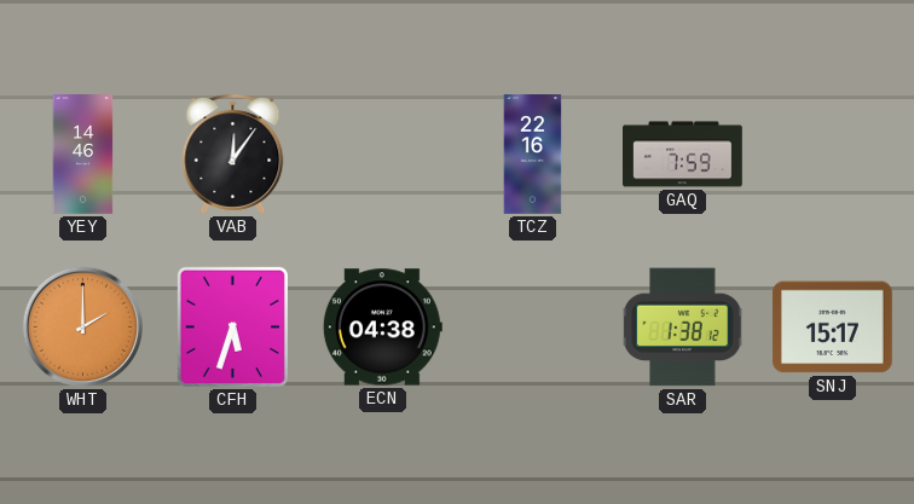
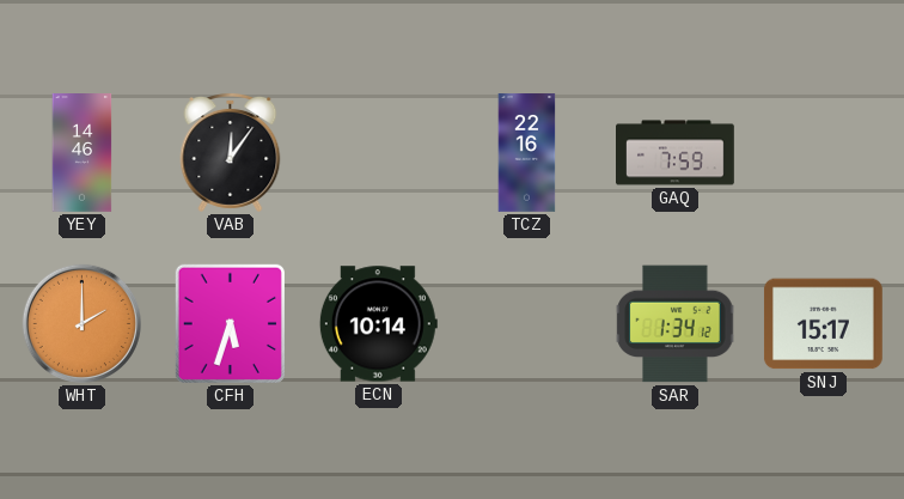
ECN: 04:38 -> 10:14
SAR: 1:38 -> 1:34
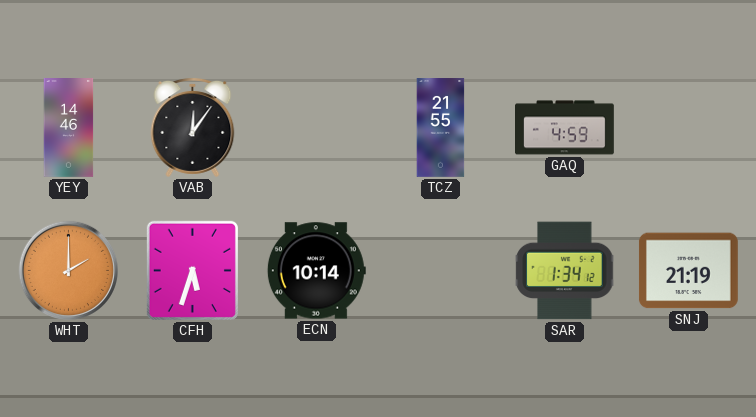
TCZ: 22:16 -> 21:55
GAQ: 7:59 -> 4:59
SNJ: 15:17 -> 21:19
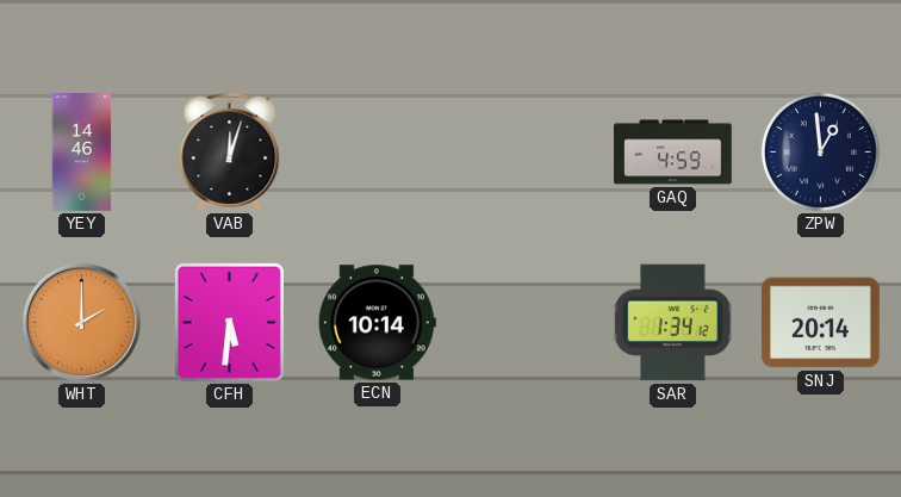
VAB: 12:06 -> 12:03
TCZ: 21:55 -> none
ZPW: none -> 12:59
CFH: 5:33 -> 5:31
SNJ: 21:19 -> 20:14
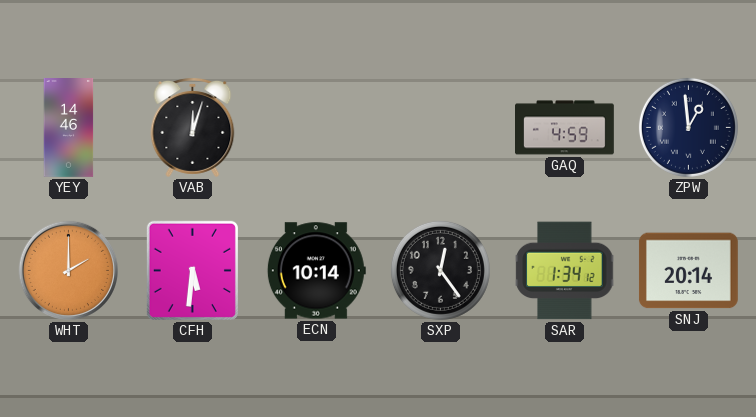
SXP: none -> 12:24
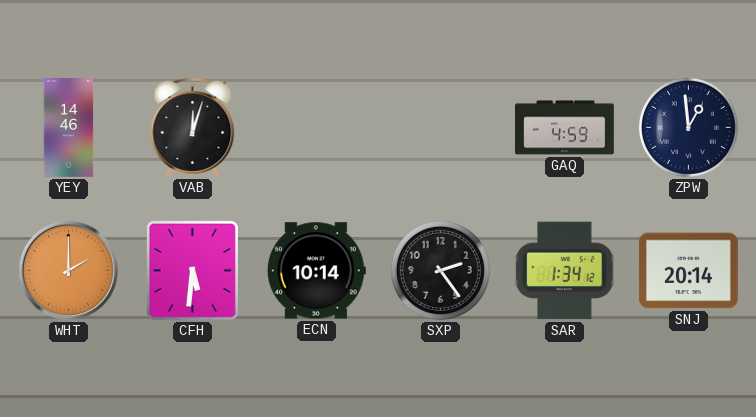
SXP: 12:24 -> 2:24
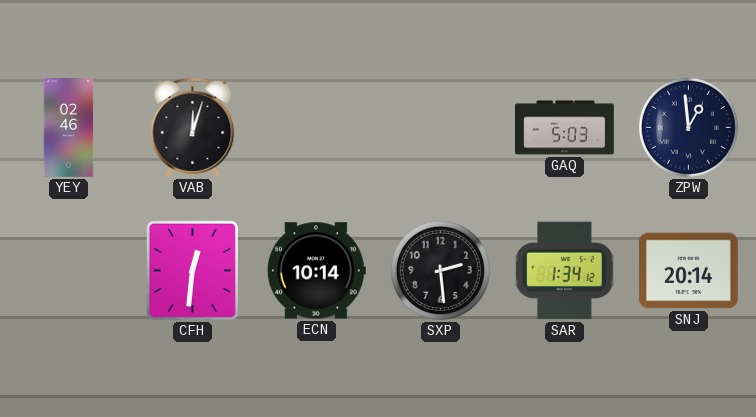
YEY: 14:46 -> 02:46
GAQ: 4:59 -> 5:03
WHT: 2:00 -> none
CFH: 5:31 -> 12:31
SXP: 2:24 -> 2:29
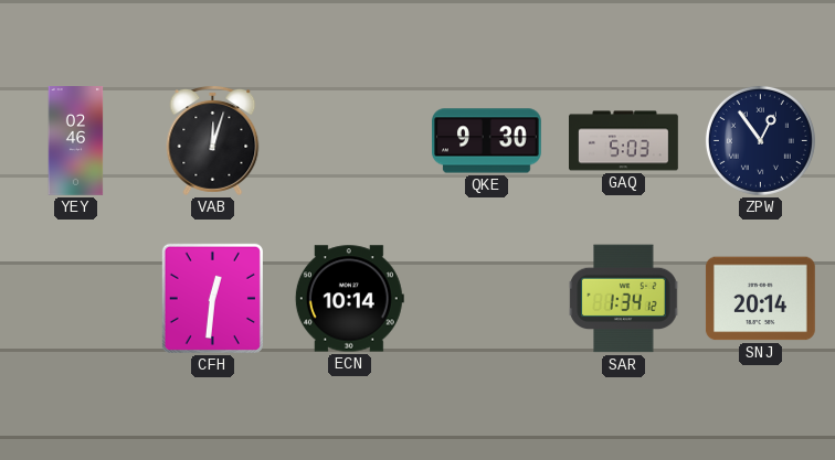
QKE: none -> 9:30
ZPW: 12:59 -> 12:54
SXP: 2:29 -> none
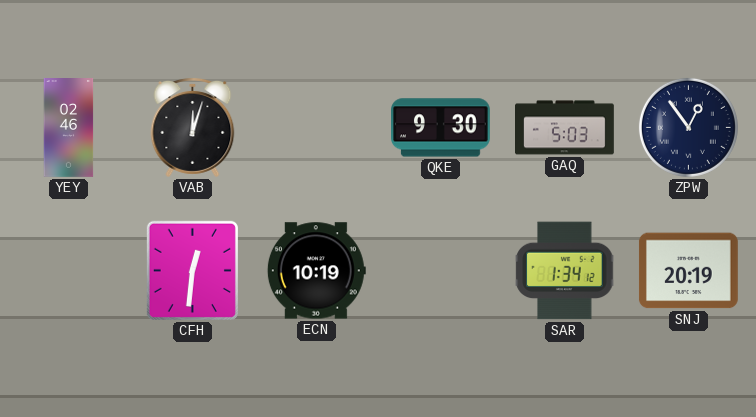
ECN: 10:14 -> 10:19
SNJ: 20:14 -> 20:19
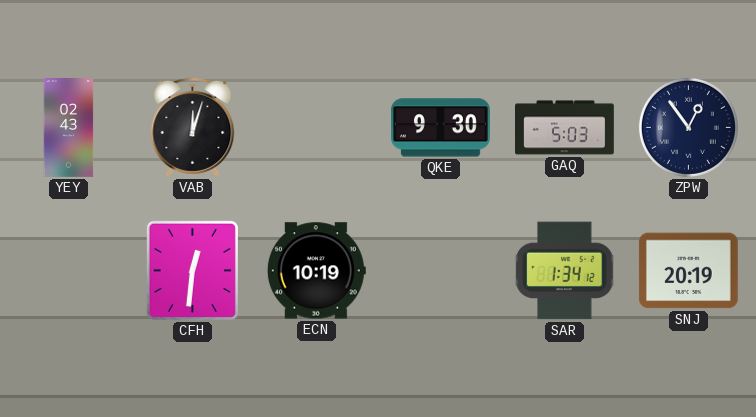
YEY: 02:46 -> 02:43
